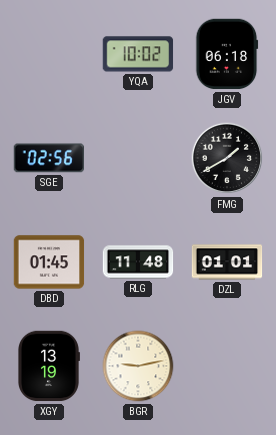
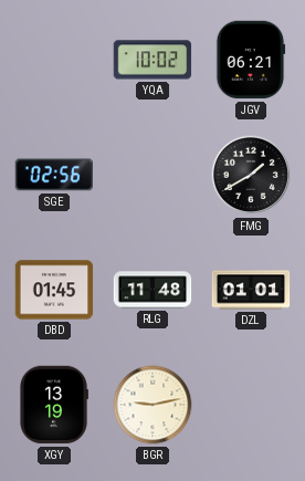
JGV: 06:18 -> 06:21
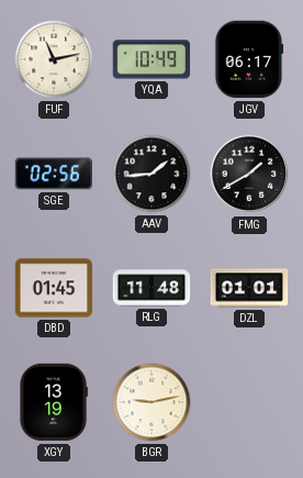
FUF: none -> 11:13
YQA: 10:02 -> 10:49
JGV: 06:21 -> 06:17
AAV: none -> 1:44
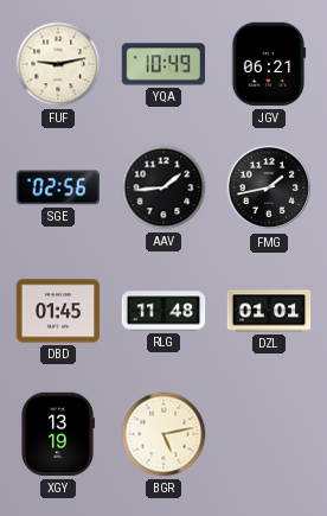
FUF: 11:13 -> 9:13
JGV: 06:17 -> 06:21
FMG: 1:40 -> 1:43
BGR: 9:13 -> 5:13
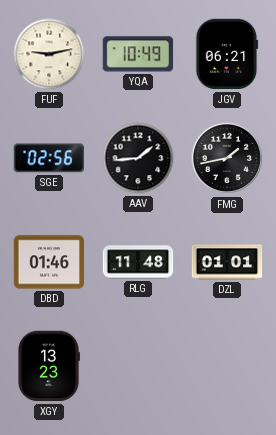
DBD: 01:45 -> 01:46
XGY: 13:19 -> 13:23
BGR: 5:13 -> none
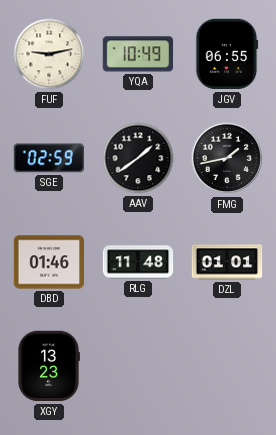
JGV: 06:21 -> 06:55
SGE: 02:56 -> 02:59
AAV: 1:44 -> 1:39
